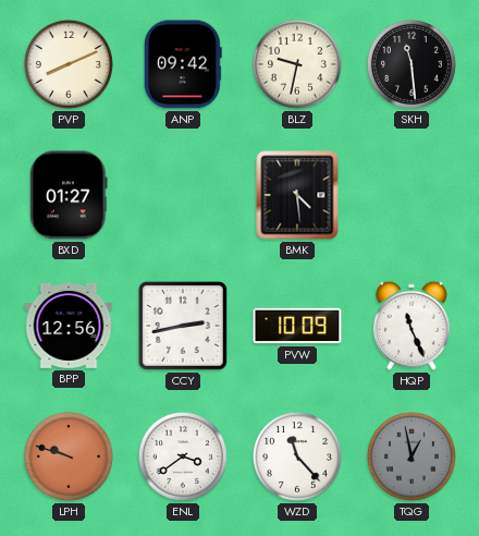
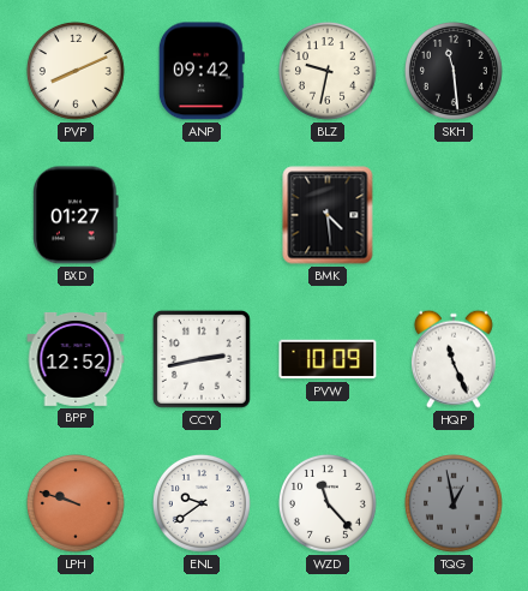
BPP: 12:56 -> 12:52
ENL: 3:39 -> 9:39
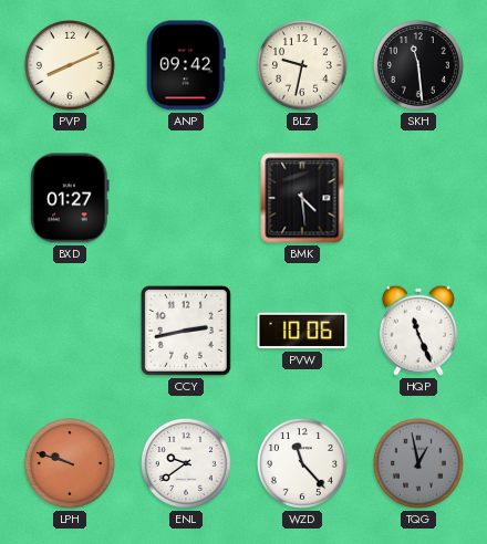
BPP: 12:52 -> none
PVW: 10:09 -> 10:06
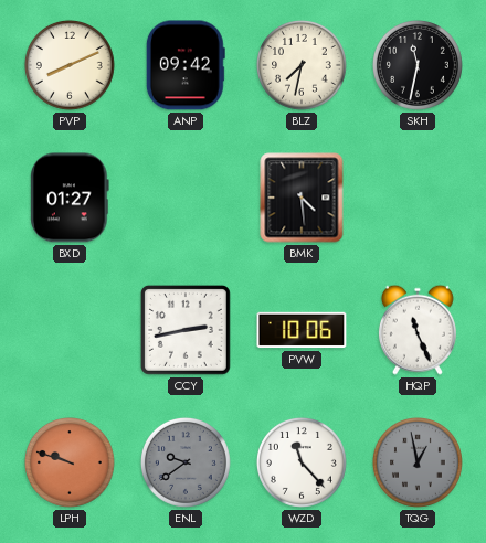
BLZ: 9:32 -> 7:32
SKH: 11:29 -> 11:32
ENL dial: white -> grey
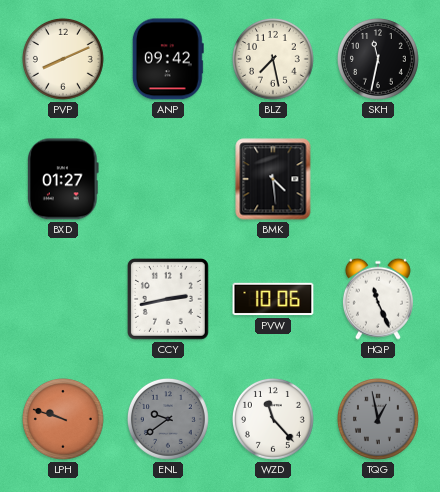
BLZ: 7:32 -> 7:28
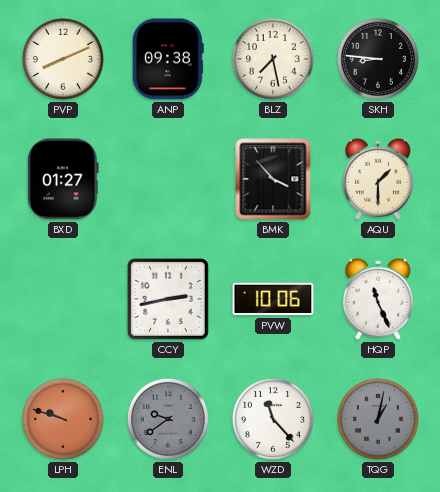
ANP: 09:42 -> 09:38
SKH: 11:32 -> 8:46
BMK: 4:29 -> 3:53
AQU: none -> 1:30
TQG: 12:58 -> 1:02
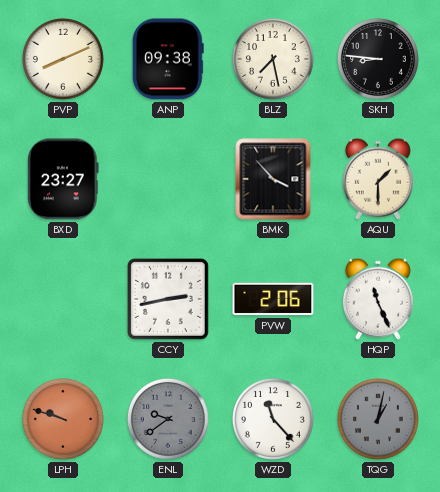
BXD: 01:27 -> 23:27
PVW: 10:06 -> 2:06
